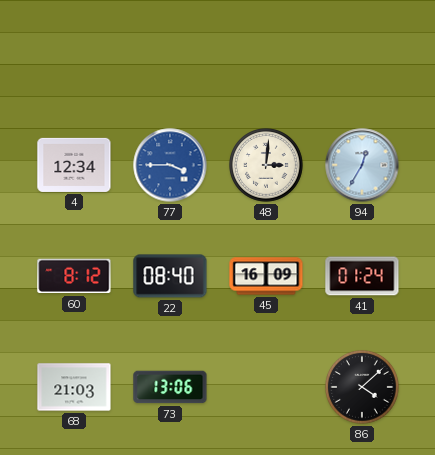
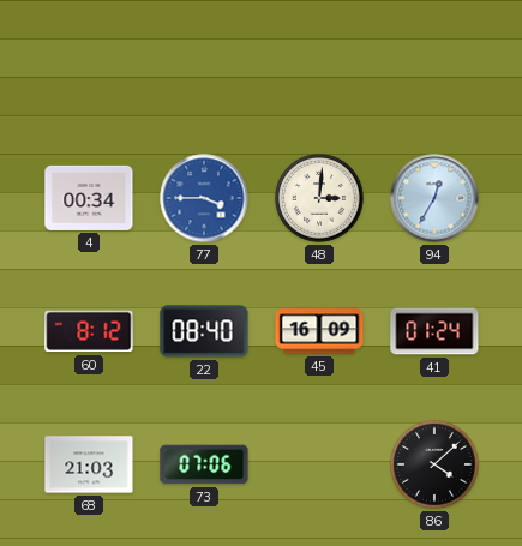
4: 12:34 -> 00:34
73: 13:06 -> 07:06
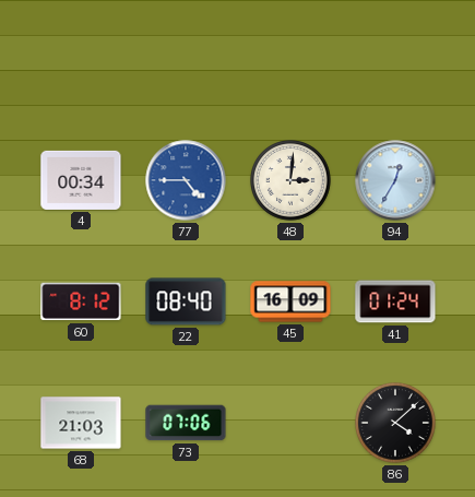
77: 3:45 -> 4:45
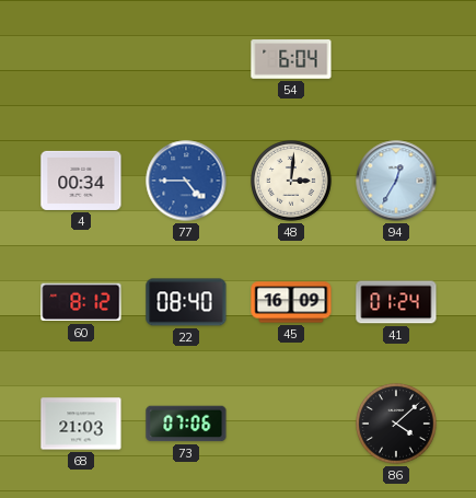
54: none -> 6:04
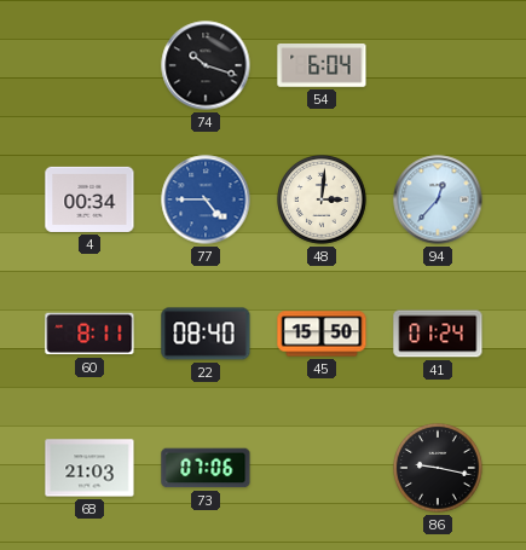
74: none -> 10:18
94: 12:35 -> 12:37
60: 8:12 -> 8:11
45: 16:09 -> 15:50
86: 4:08 -> 9:17
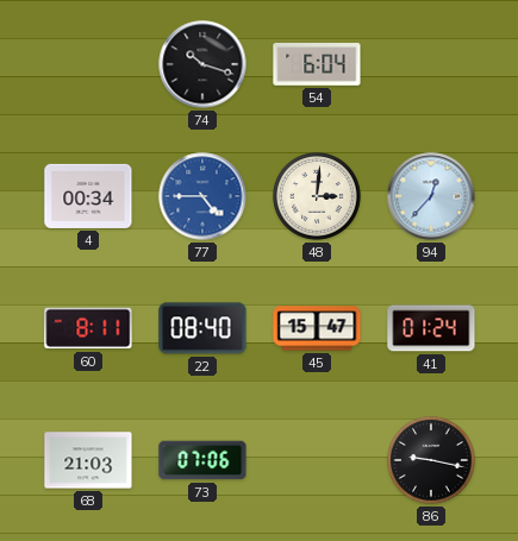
45: 15:50 -> 15:47
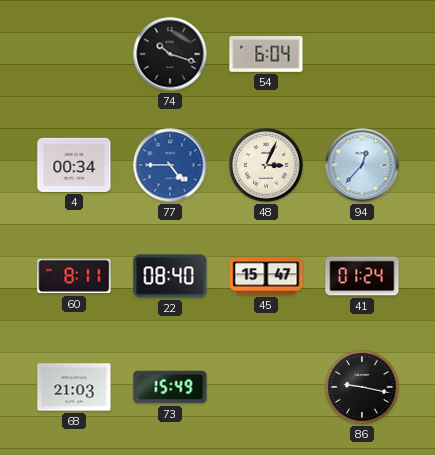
48: 3:01 -> 3:04
73: 07:06 -> 15:49
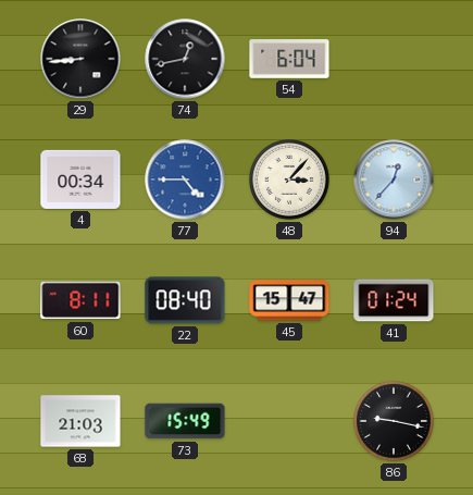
29: none -> 8:44
74: 10:18 -> 12:43
48: 3:04 -> 3:07
